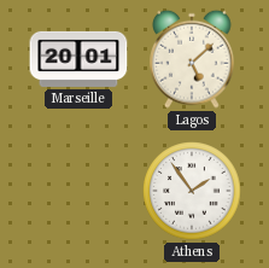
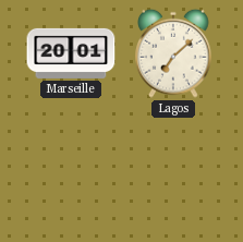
Lagos: 5:08 -> 7:08
Athens: 1:54 -> none
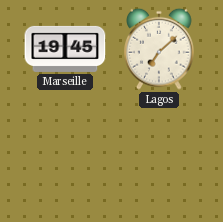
Marseille: 20:01 -> 19:45
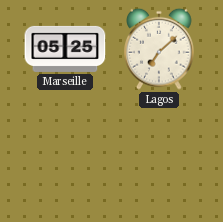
Marseille: 19:45 -> 05:25
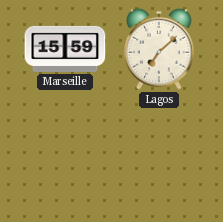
Marseille: 05:25 -> 15:59
